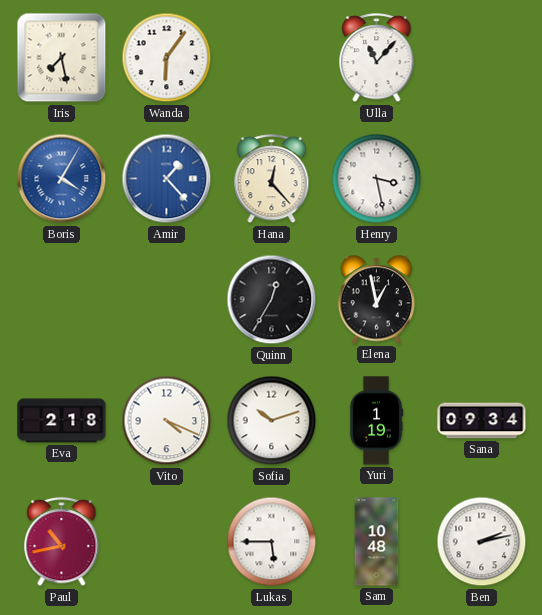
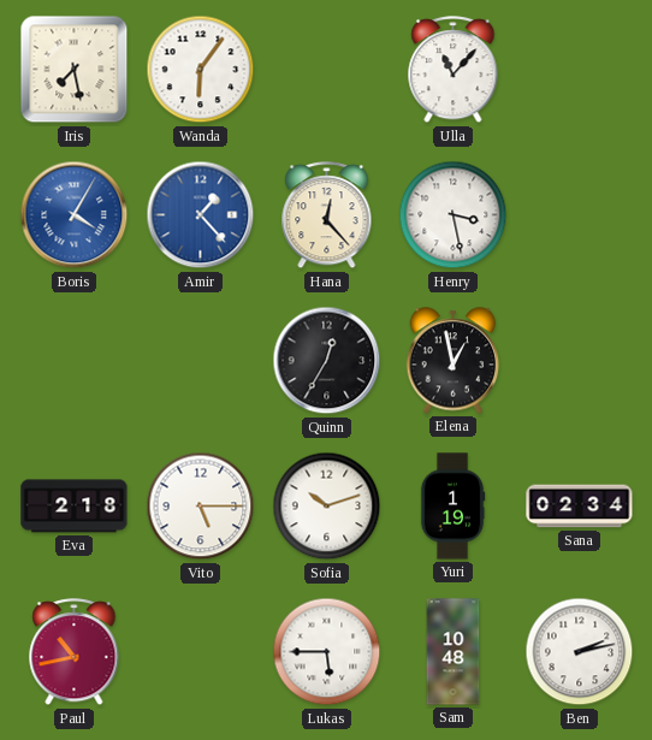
Vito: 4:19 -> 5:15
Sana: 09:34 -> 02:34
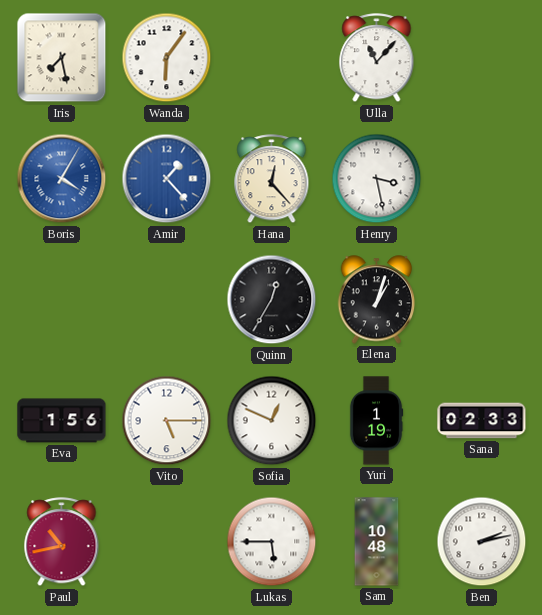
Elena: 12:58 -> 1:03
Eva: 2:18 -> 1:56
Sofia: 10:12 -> 12:49
Sana: 02:34 -> 02:33
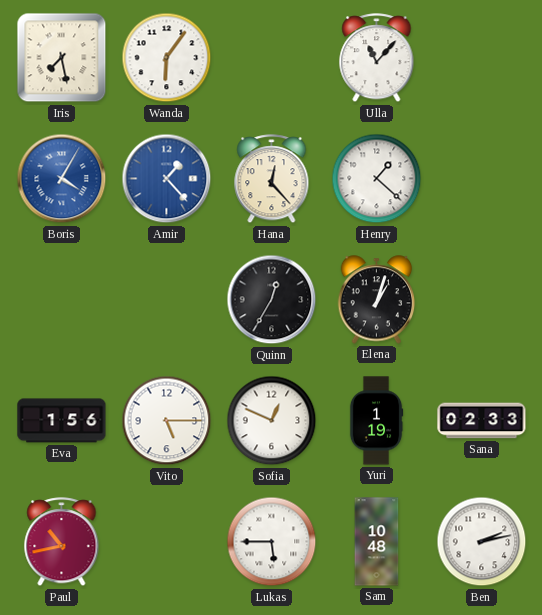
Henry: 3:28 -> 1:22
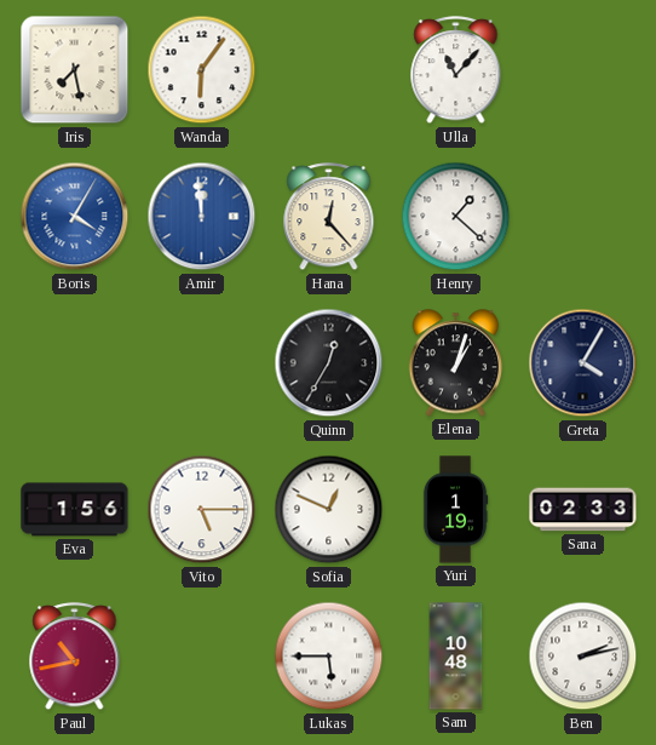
Amir: 1:23 -> 11:59
Greta: none -> 4:05
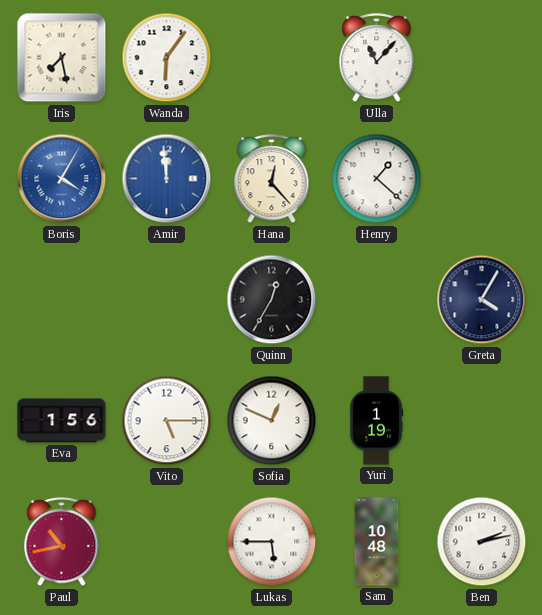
Elena: 1:03 -> none
Sana: 02:33 -> none
